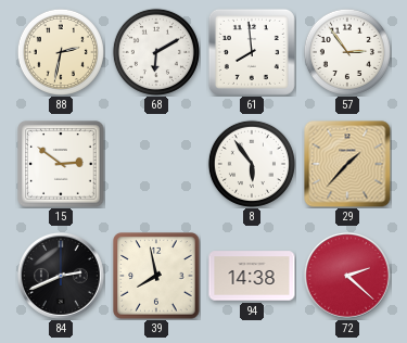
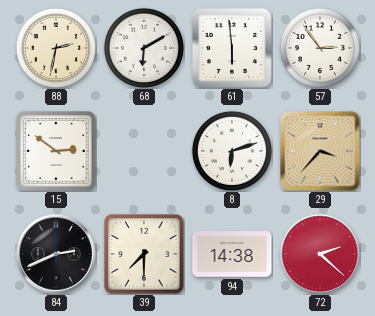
61: 7:59 -> 5:59
8: 5:54 -> 6:12
29: 1:37 -> 3:37
39: 7:58 -> 7:30
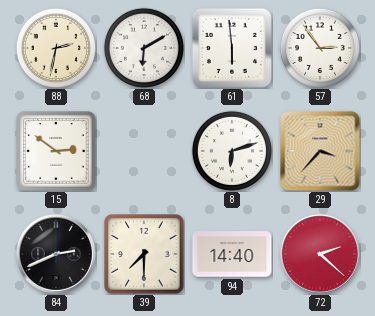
94: 14:38 -> 14:40
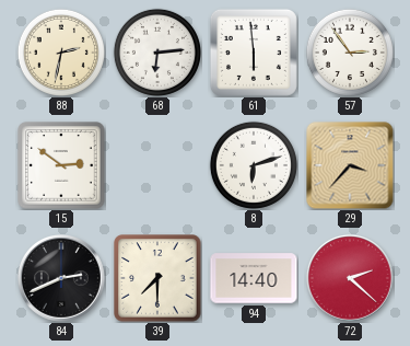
68: 6:10 -> 6:14
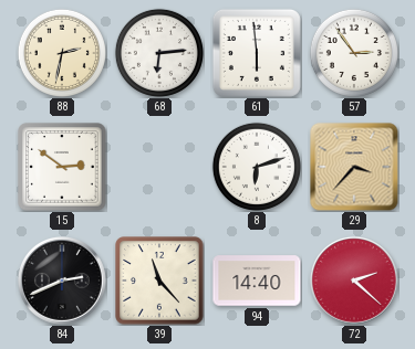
39: 7:30 -> 11:23
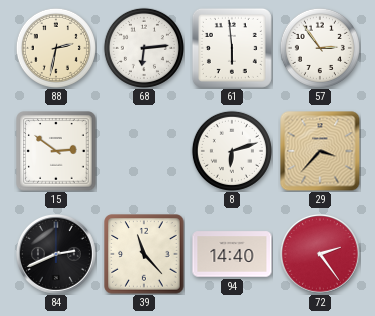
72: 2:22 -> 2:24
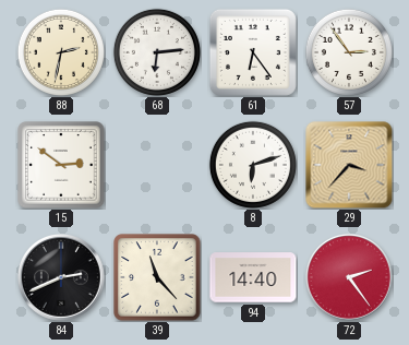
61: 5:59 -> 6:24
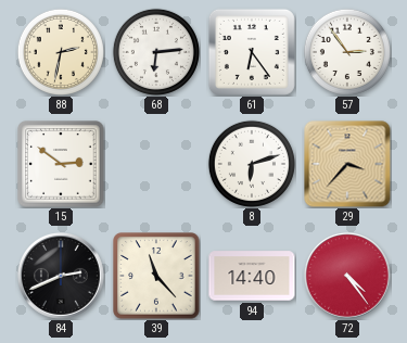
72: 2:24 -> 4:24
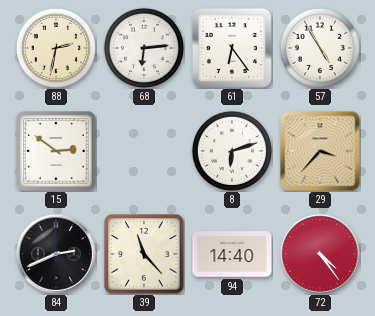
57: 2:54 -> 4:55
